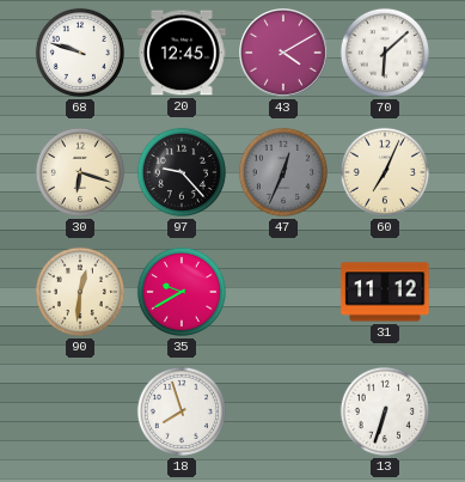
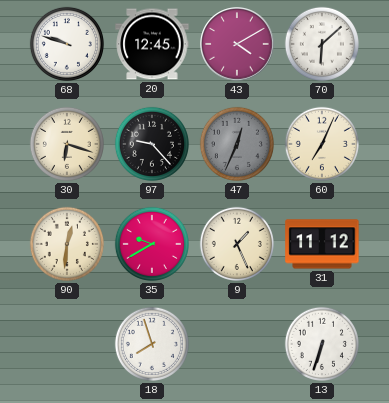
9: none -> 1:26
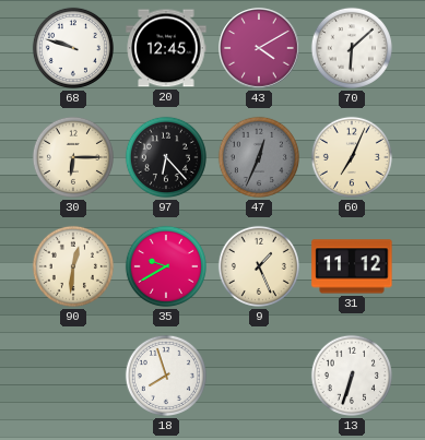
30: 6:18 -> 6:15
97: 9:23 -> 6:23
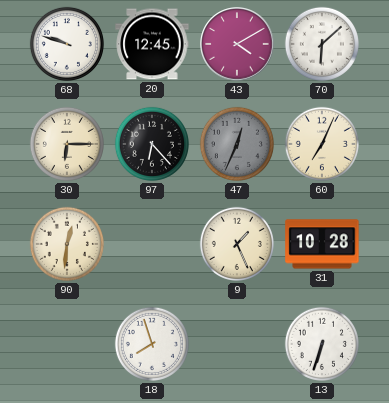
35: 9:40 -> none
31: 11:12 -> 10:28
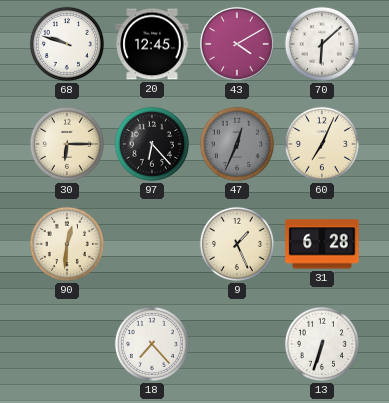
31: 10:28 -> 6:28
18: 7:57 -> 7:23
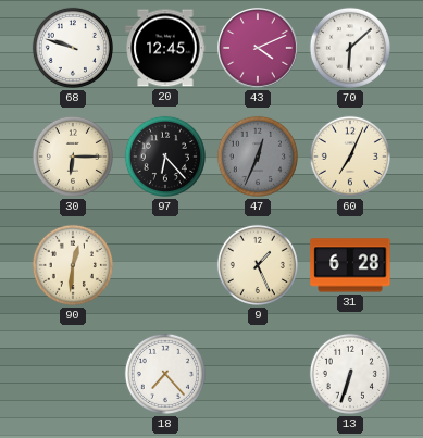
43: 4:10 -> 4:11
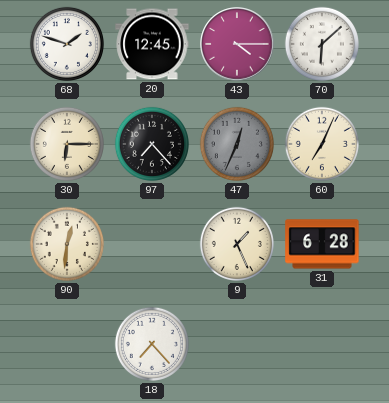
68: 9:48 -> 1:48
43: 4:11 -> 4:15
97: 6:23 -> 7:23
13: 6:33 -> none
